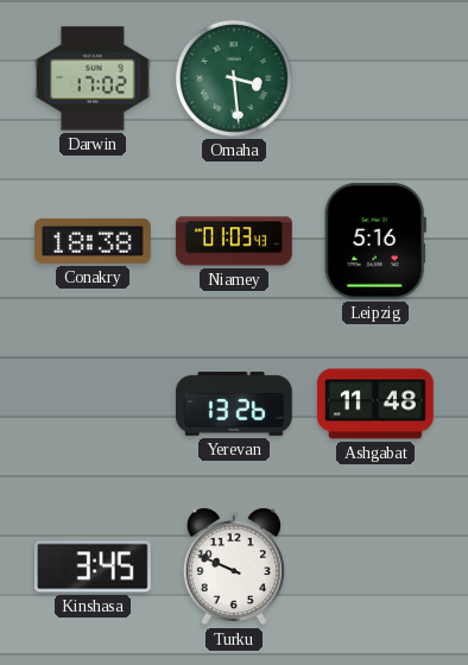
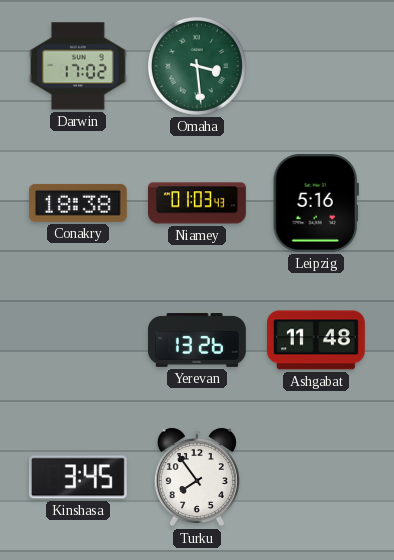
Turku: 9:49 -> 7:54
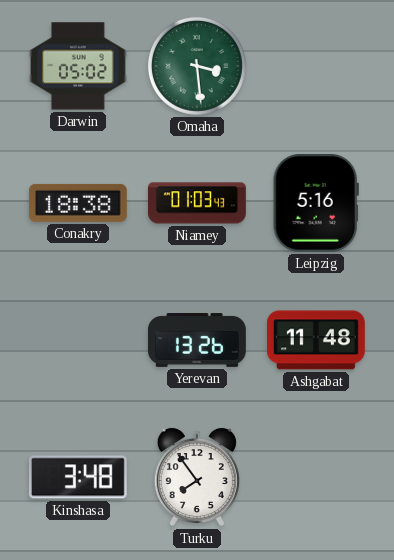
Darwin: 17:02 -> 05:02
Kinshasa: 3:45 -> 3:48
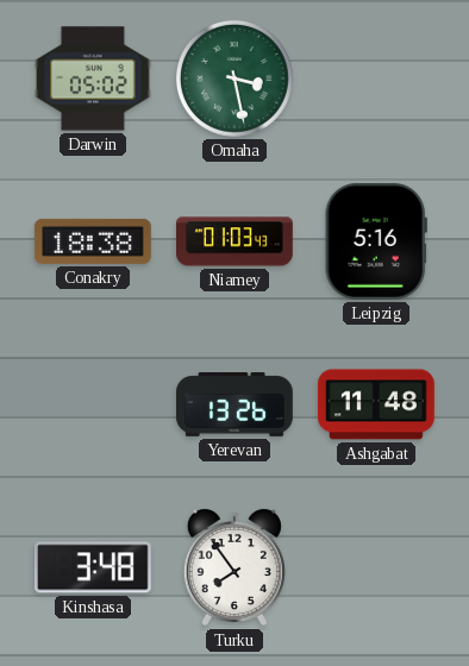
Omaha: 3:29 -> 3:28
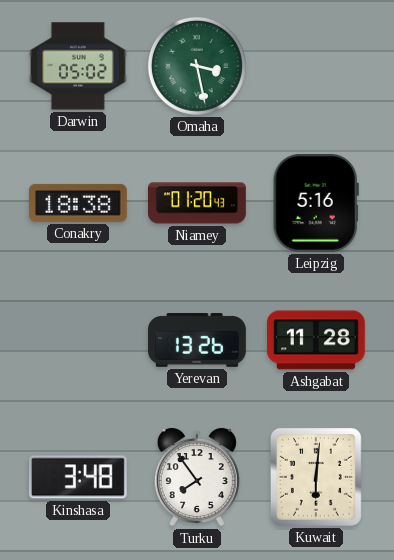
Niamey: 01:03 -> 01:20
Ashgabat: 11:48 -> 11:28
Kuwait: none -> 6:01
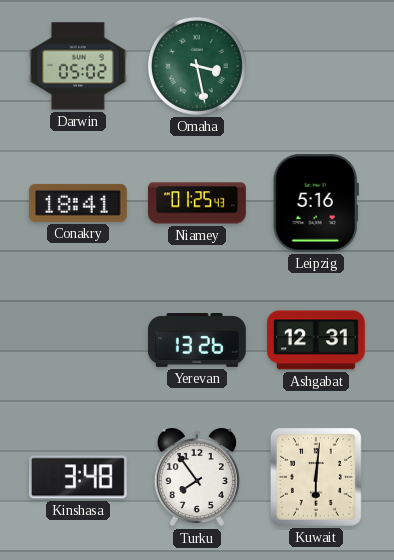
Conakry: 18:38 -> 18:41
Niamey: 01:20 -> 01:25
Ashgabat: 11:28 -> 12:31
